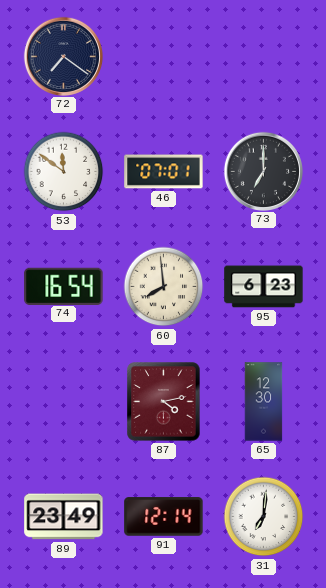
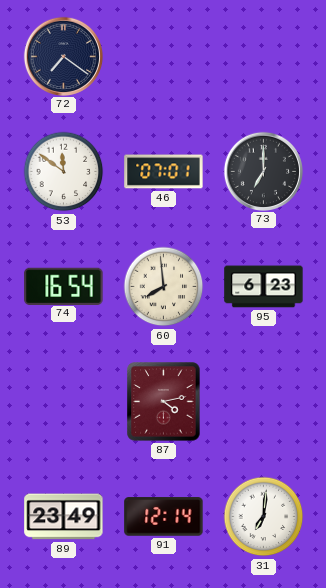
65: 12:30 -> none
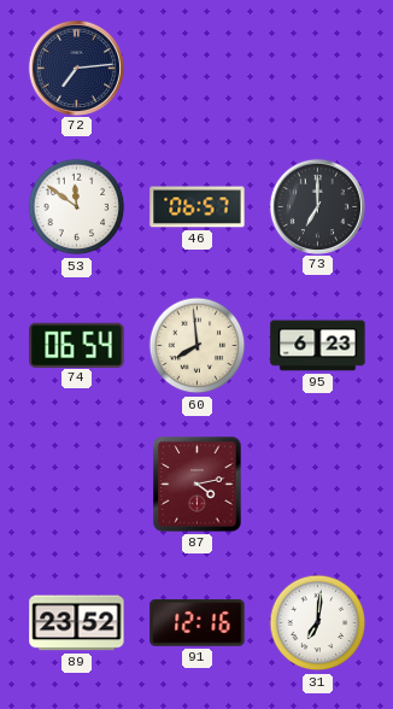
72: 7:21 -> 7:14
46: 07:01 -> 06:57
74: 16:54 -> 06:54
89: 23:49 -> 23:52
91: 12:14 -> 12:16
